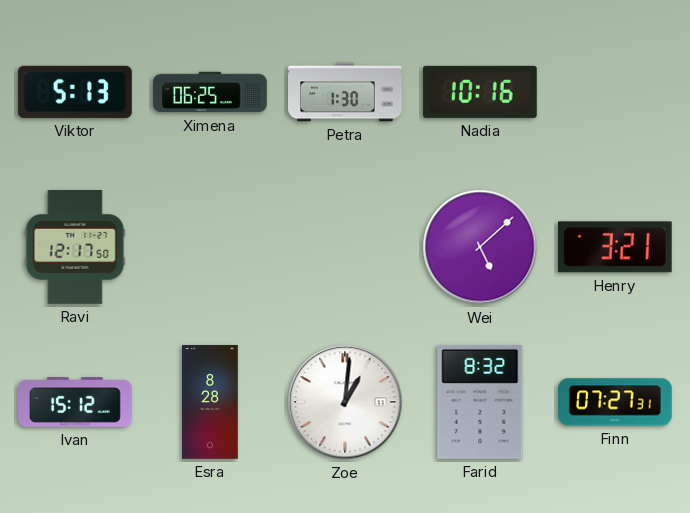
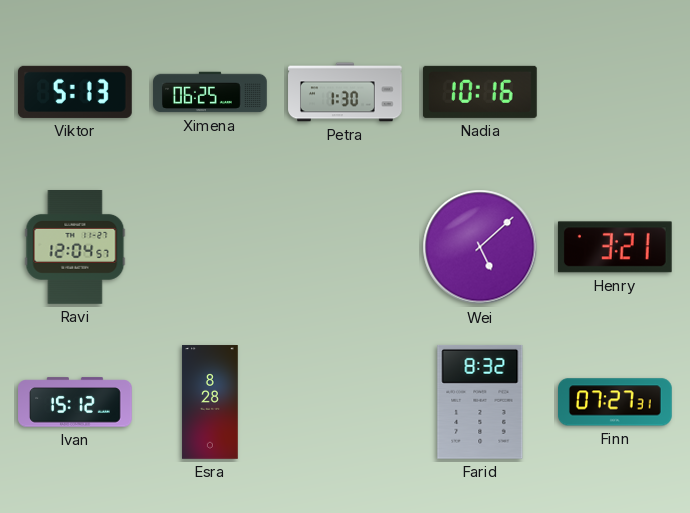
Ravi: 12:17 -> 12:04
Zoe: 1:01 -> none
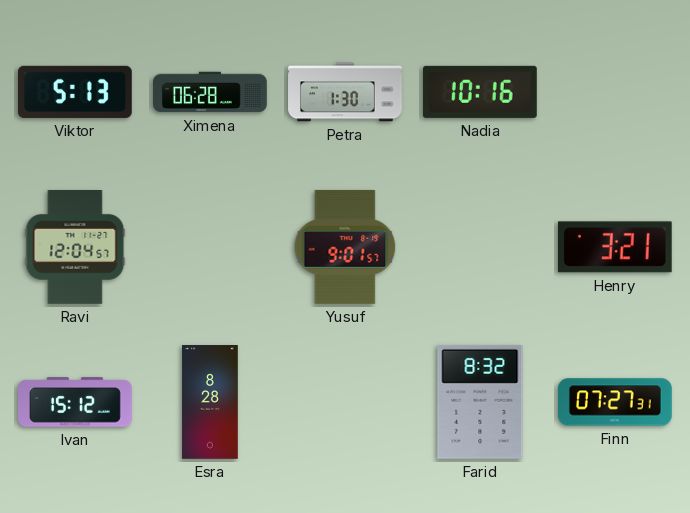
Ximena: 06:25 -> 06:28
Yusuf: none -> 9:01
Wei: 5:08 -> none
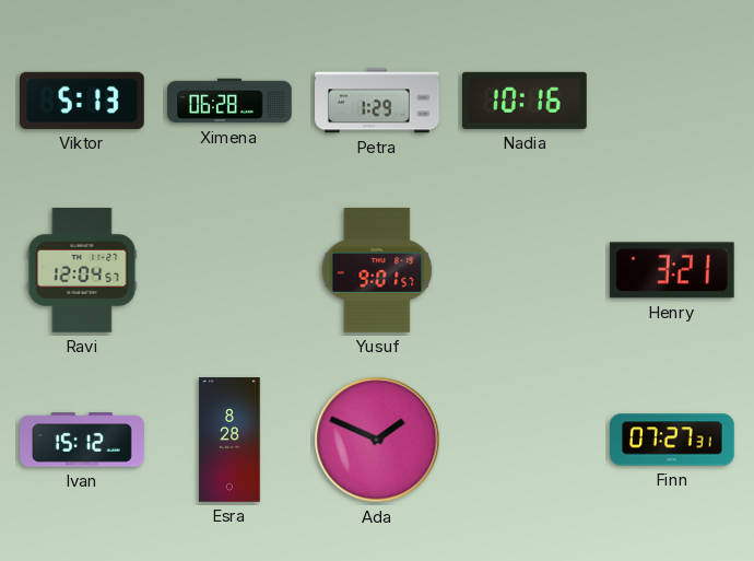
Petra: 1:30 -> 1:29
Ada: none -> 1:49
Farid: 8:32 -> none
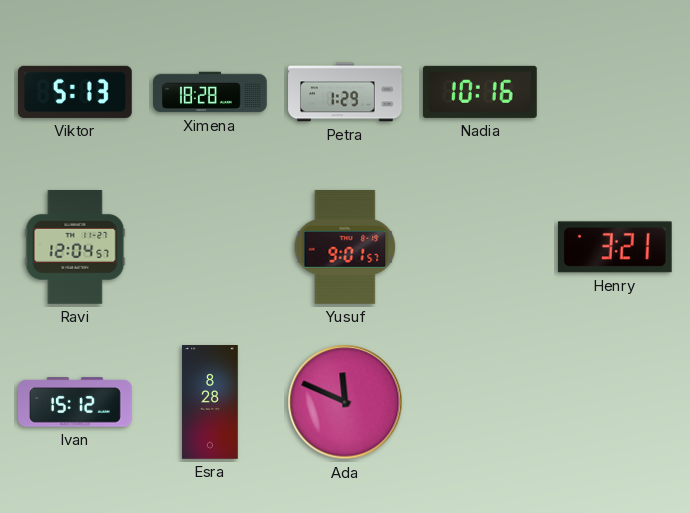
Ximena: 06:28 -> 18:28
Ada: 1:49 -> 11:49
Finn: 07:27 -> none
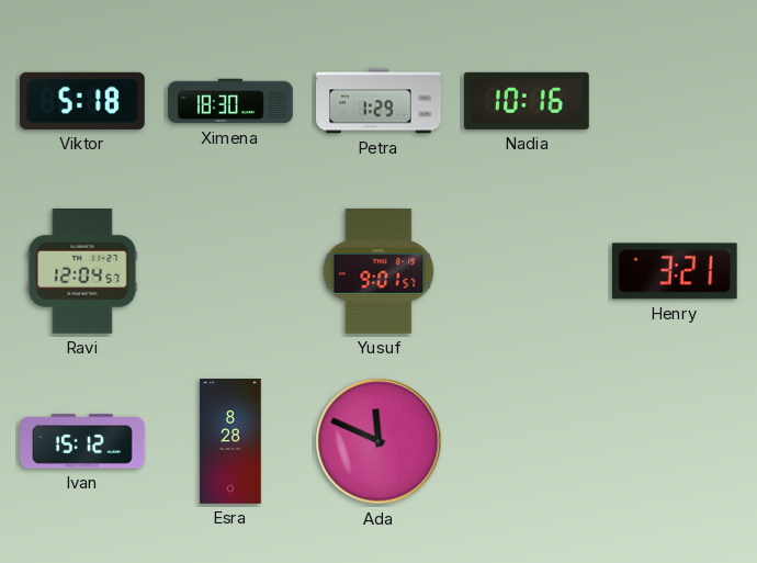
Viktor: 5:13 -> 5:18
Ximena: 18:28 -> 18:30
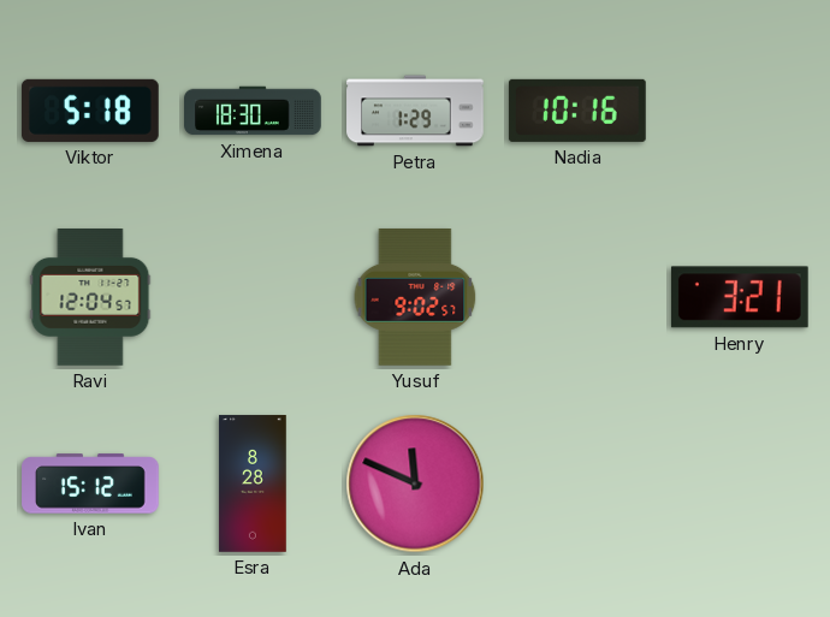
Yusuf: 9:01 -> 9:02
